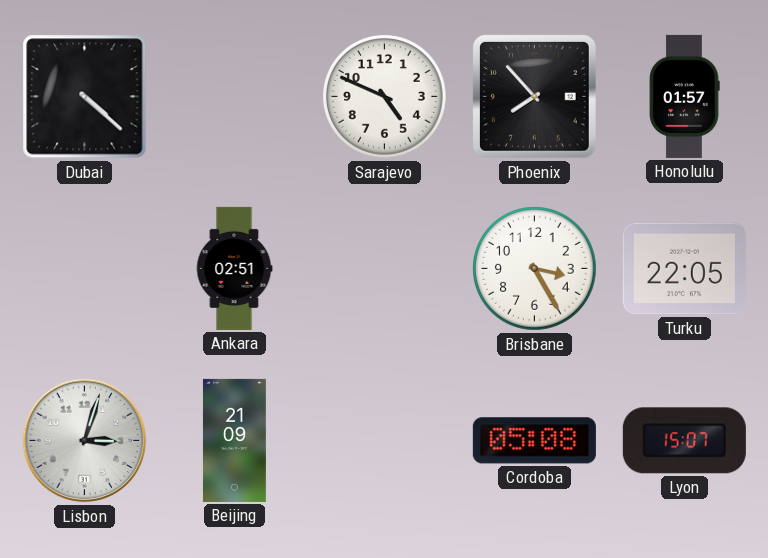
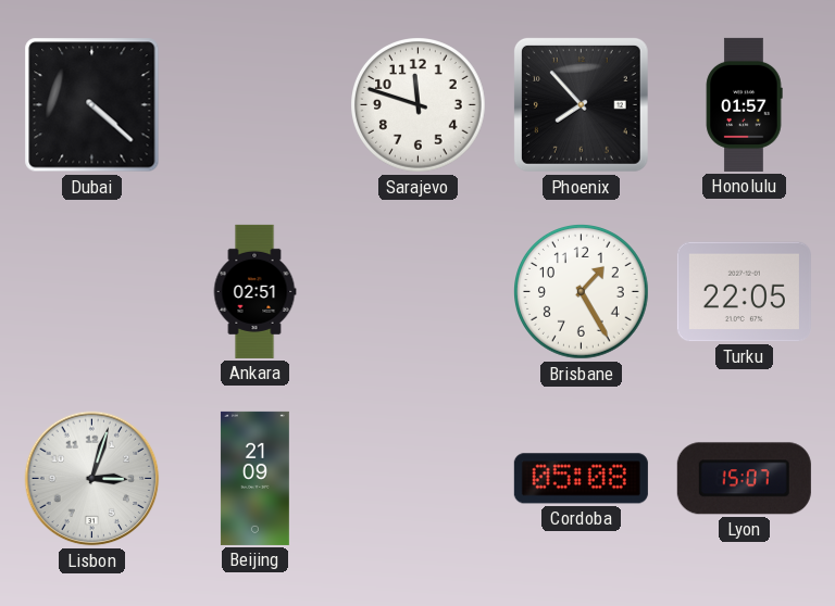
Sarajevo: 4:49 -> 11:48
Brisbane: 3:25 -> 1:25
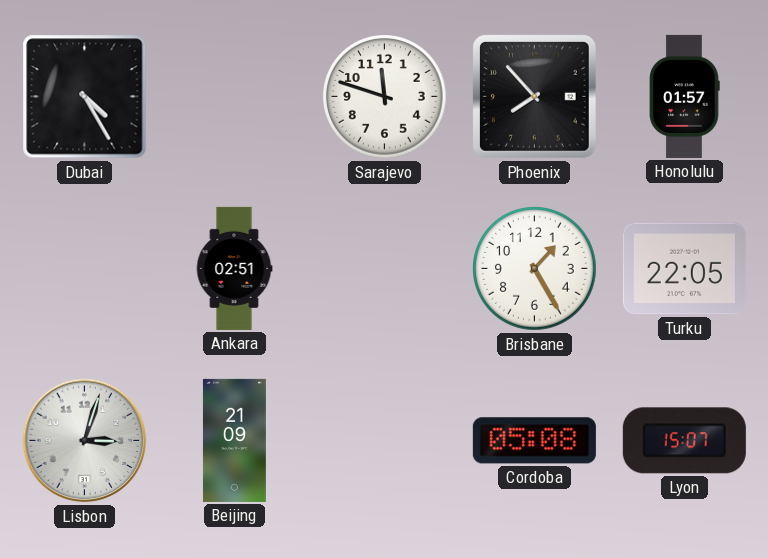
Dubai: 4:22 -> 4:25
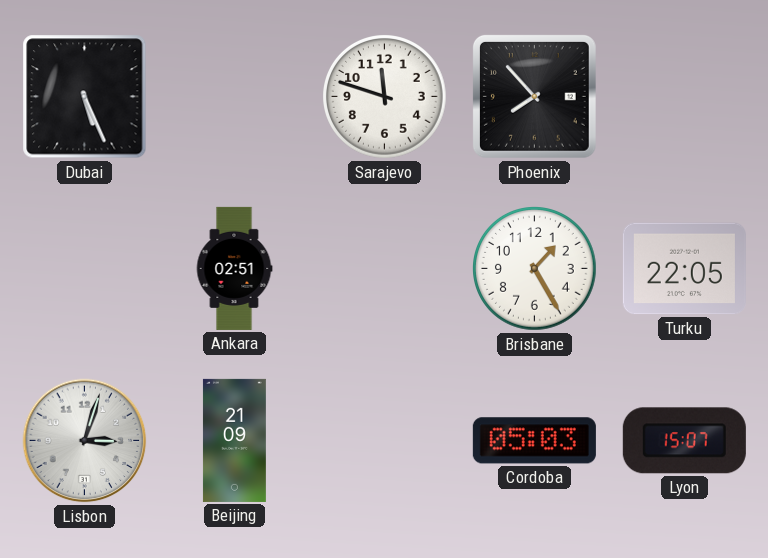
Dubai: 4:25 -> 5:26
Honolulu: 01:57 -> none
Cordoba: 05:08 -> 05:03
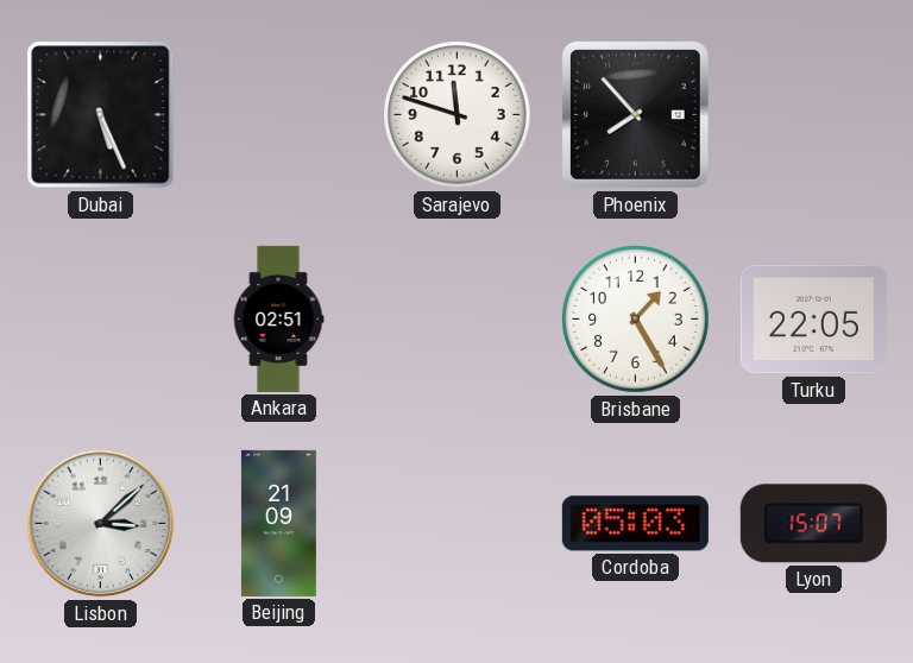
Lisbon: 3:03 -> 3:08
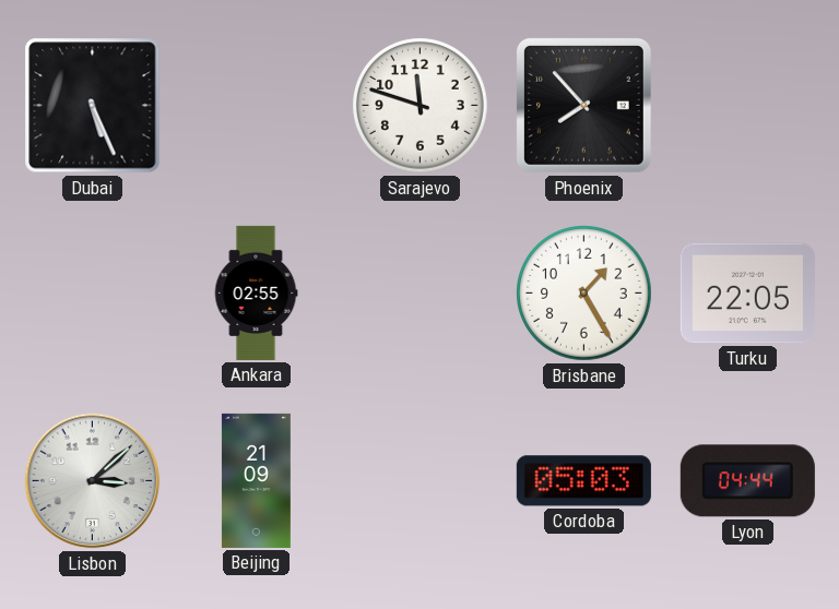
Ankara: 02:51 -> 02:55
Lyon: 15:07 -> 04:44
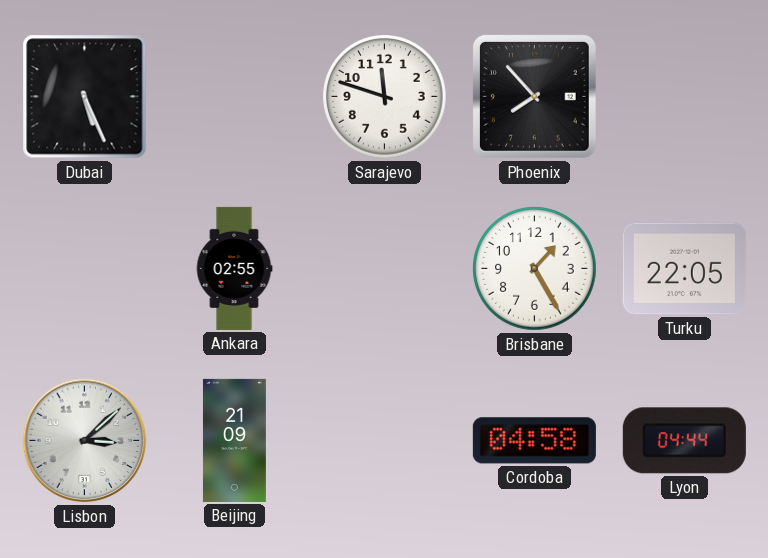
Cordoba: 05:03 -> 04:58
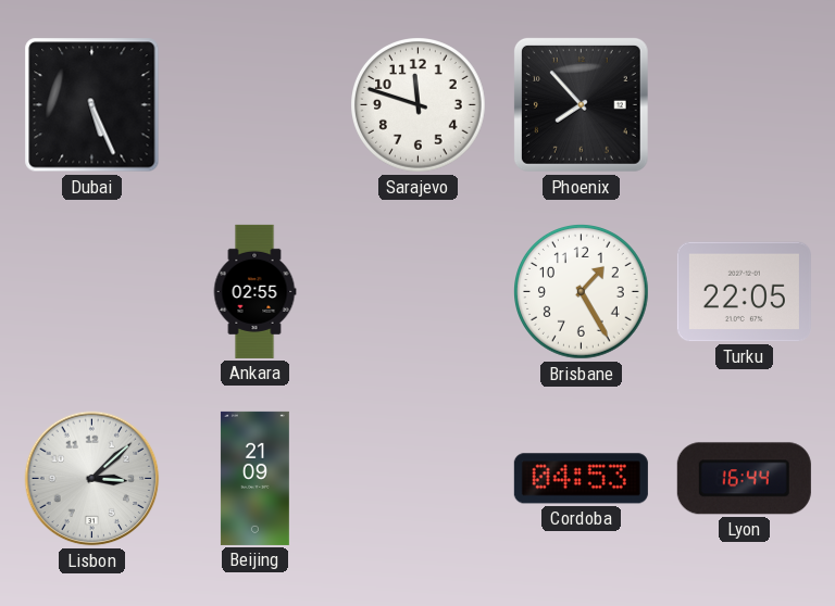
Cordoba: 04:58 -> 04:53
Lyon: 04:44 -> 16:44
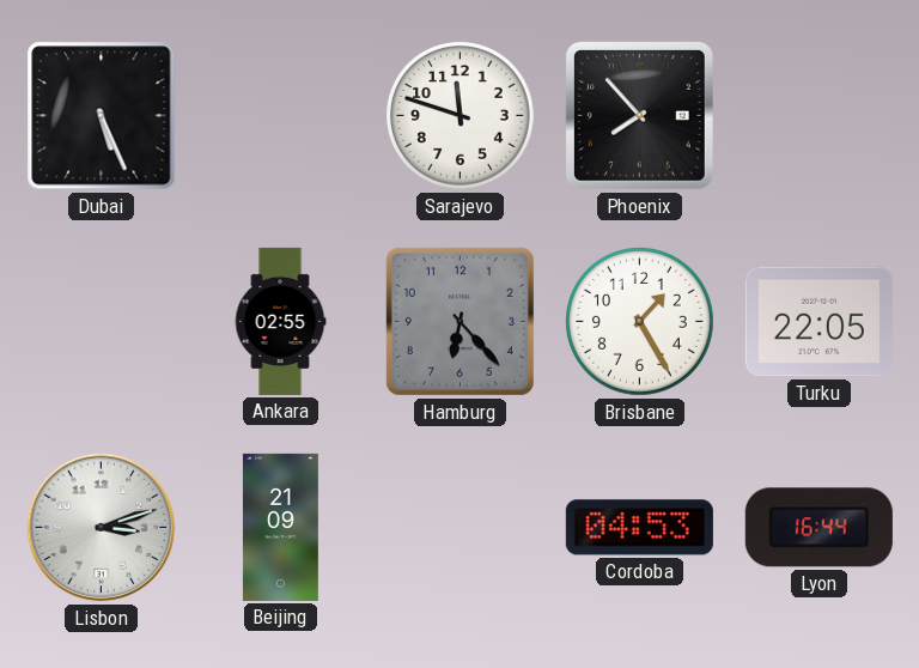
Hamburg: none -> 6:23
Lisbon: 3:08 -> 3:12
